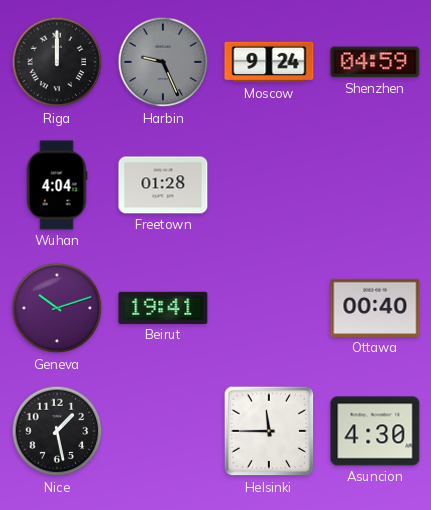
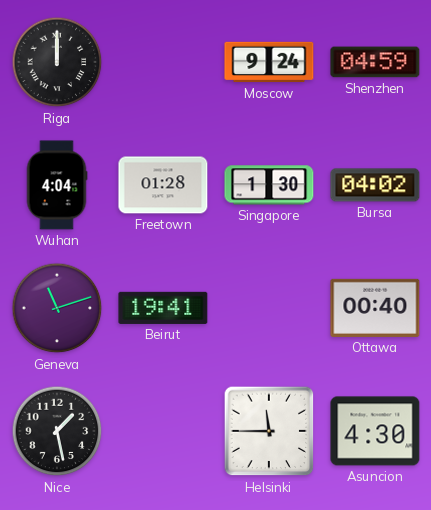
Harbin: 9:26 -> none
Singapore: none -> 1:30
Bursa: none -> 04:02
Geneva: 10:12 -> 11:12
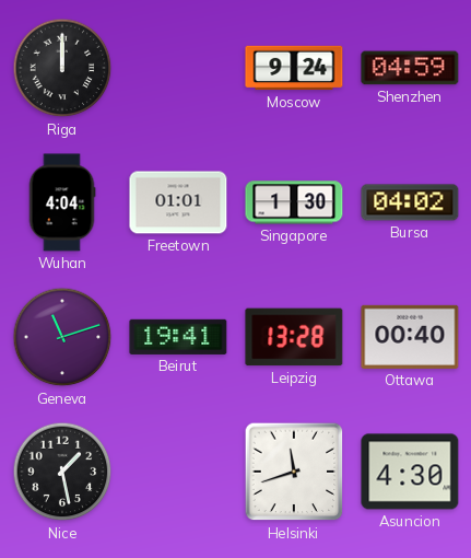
Freetown: 01:28 -> 01:01
Leipzig: none -> 13:28
Helsinki: 11:45 -> 11:42
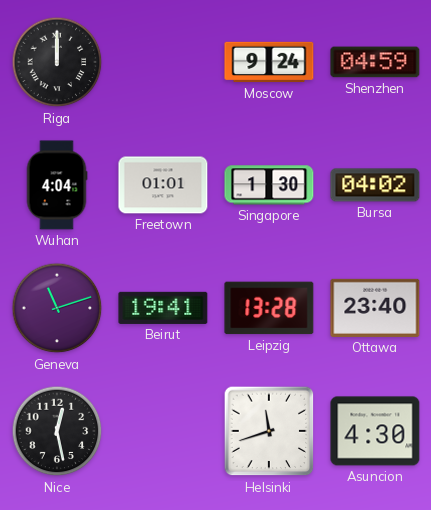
Ottawa: 00:40 -> 23:40
Nice: 1:28 -> 12:28
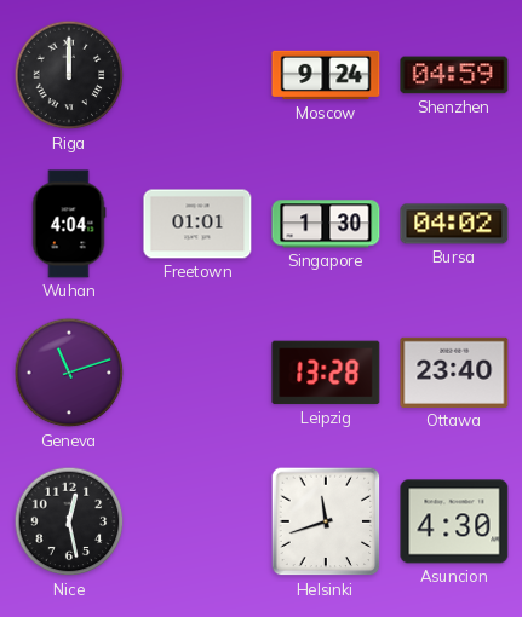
Beirut: 19:41 -> none
